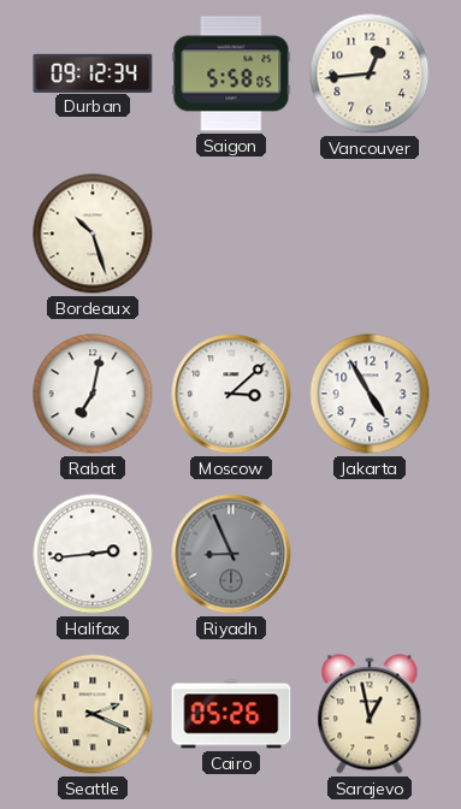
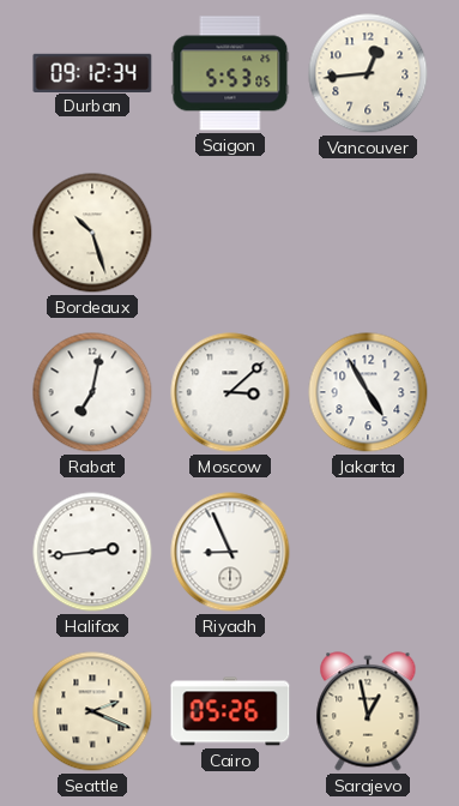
Saigon: 5:58 -> 5:53
Riyadh dial: grey -> white
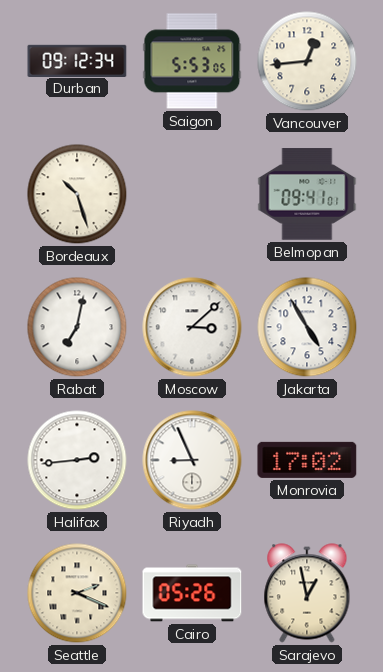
Belmopan: none -> 09:41
Monrovia: none -> 17:02
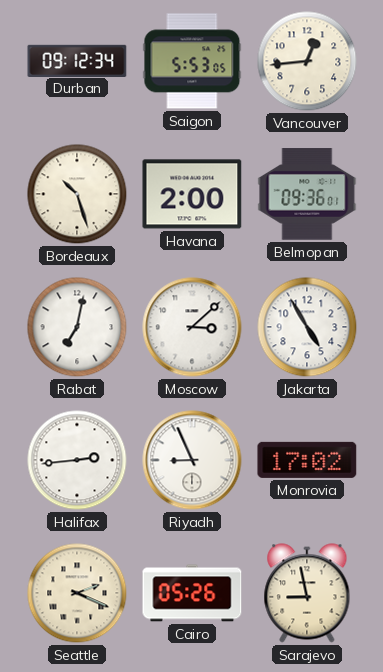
Havana: none -> 2:00
Belmopan: 09:41 -> 09:36
Sarajevo: 12:58 -> 8:58
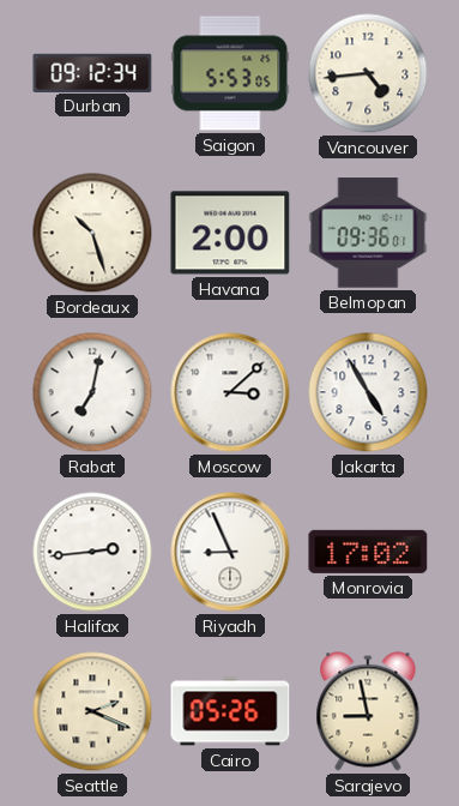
Vancouver: 12:44 -> 4:44
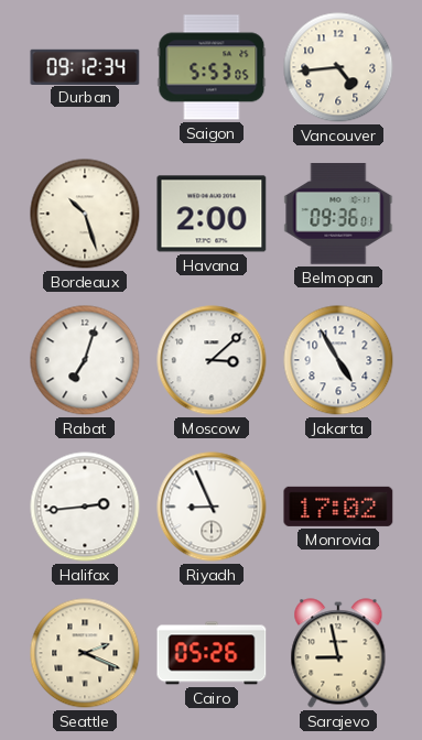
Rabat: 7:02 -> 7:03
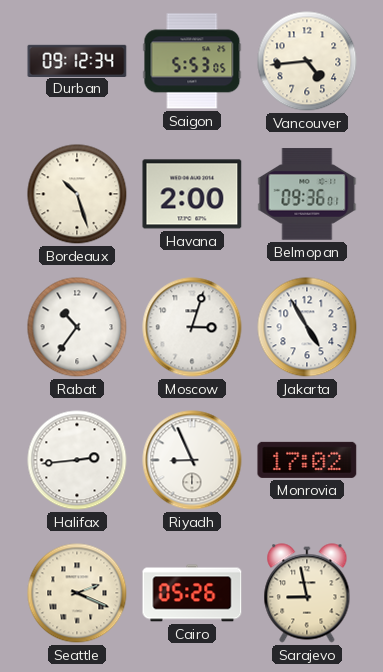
Rabat: 7:03 -> 10:36
Moscow: 3:08 -> 3:03
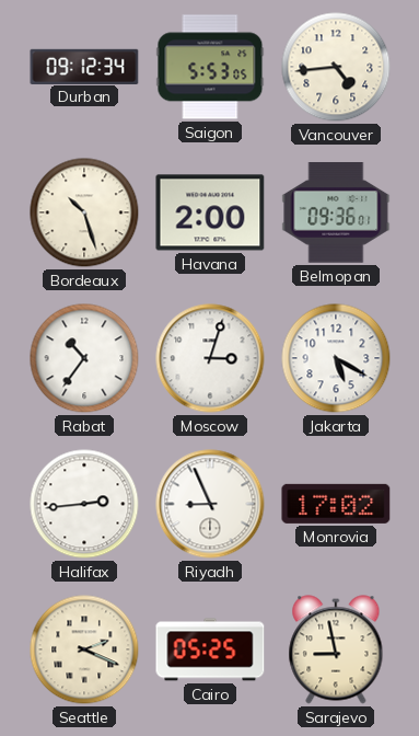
Jakarta: 4:55 -> 5:20
Cairo: 05:26 -> 05:25
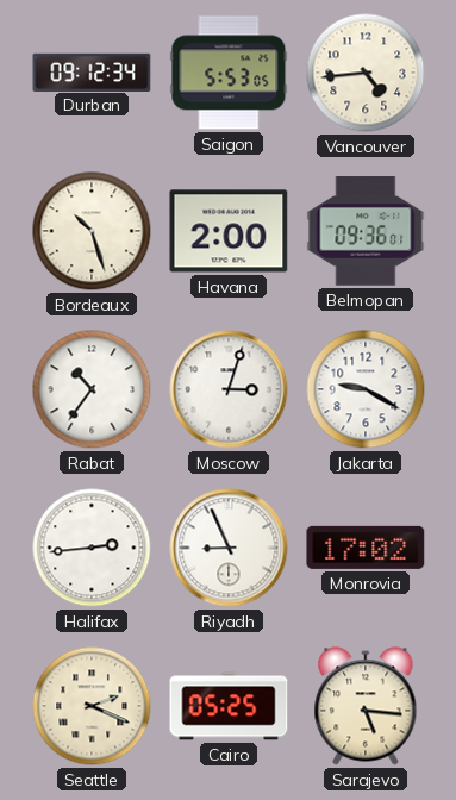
Jakarta: 5:20 -> 9:20
Sarajevo: 8:58 -> 5:16
